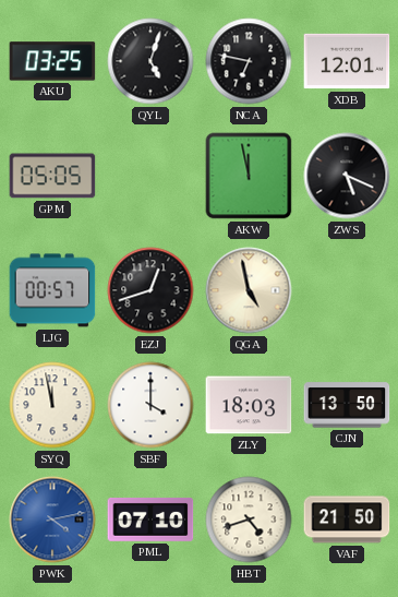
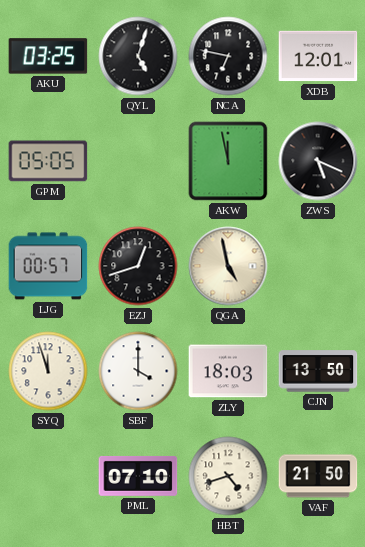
SYQ: 11:58 -> 11:57
PWK: 4:13 -> none
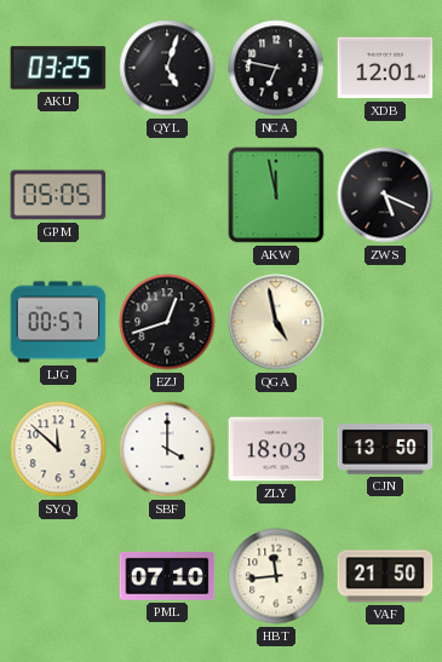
SYQ: 11:57 -> 11:52
HBT: 4:42 -> 11:44
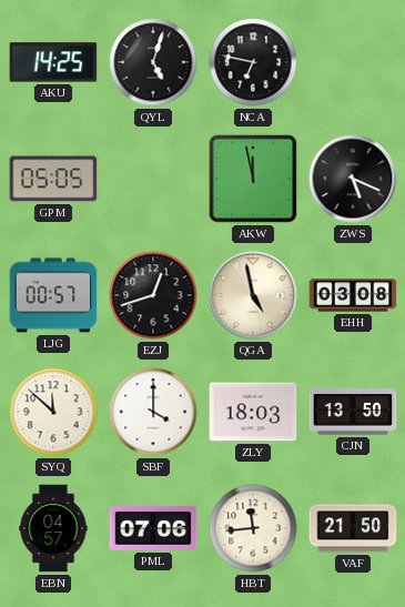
AKU: 03:25 -> 14:25
XDB: 12:01 -> none
EHH: none -> 03:08
EBN: none -> 04:57
PML: 07:10 -> 07:06
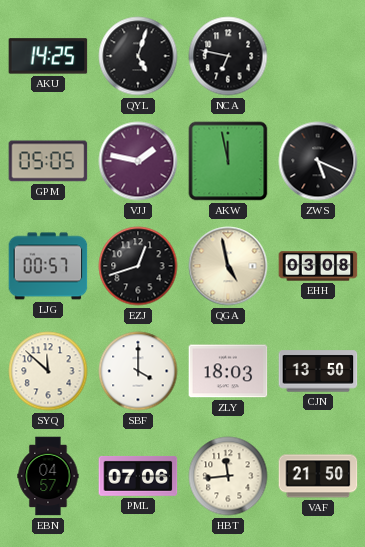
VJJ: none -> 1:47
